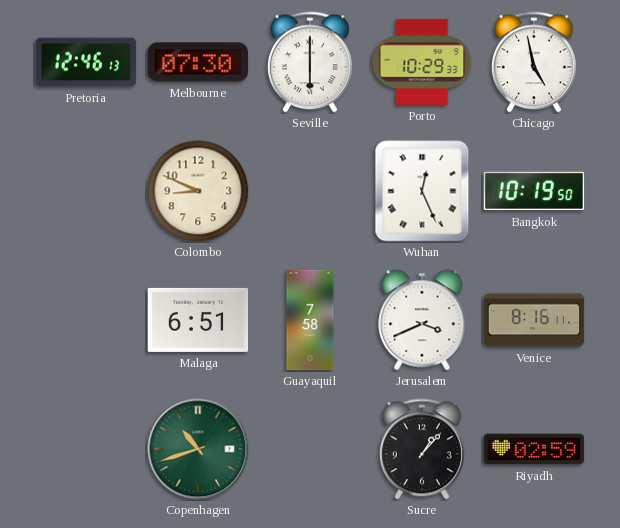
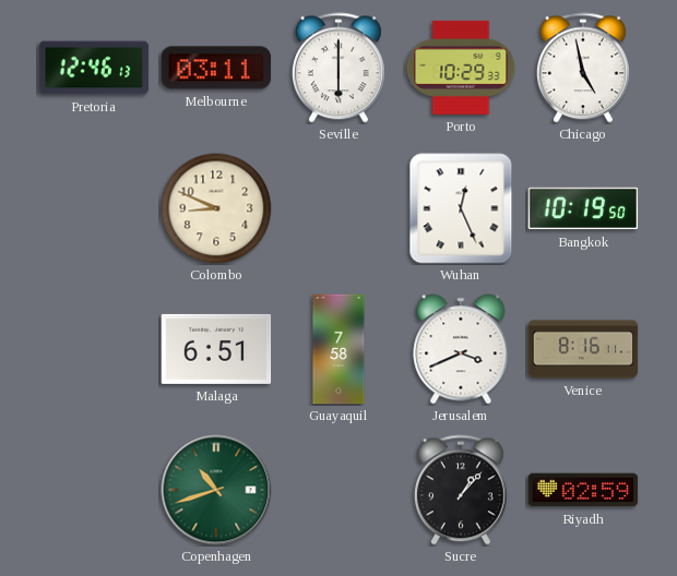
Melbourne: 07:30 -> 03:11
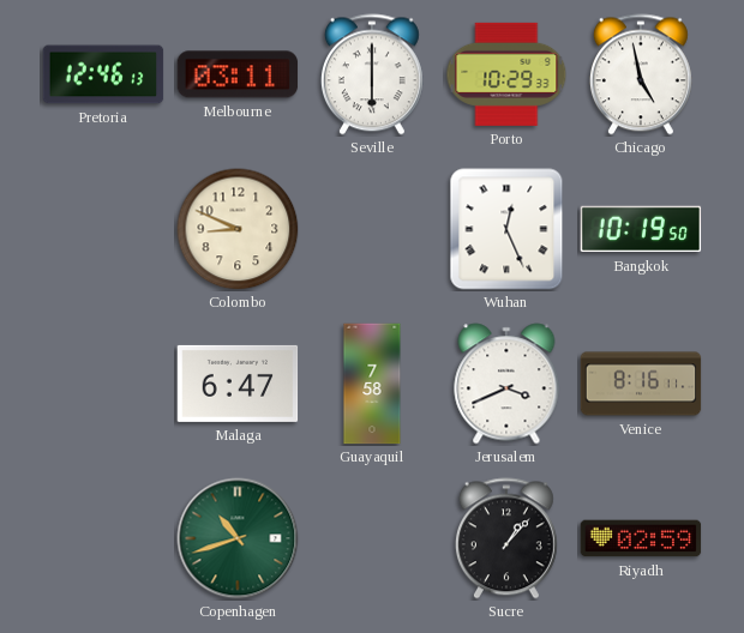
Malaga: 6:51 -> 6:47
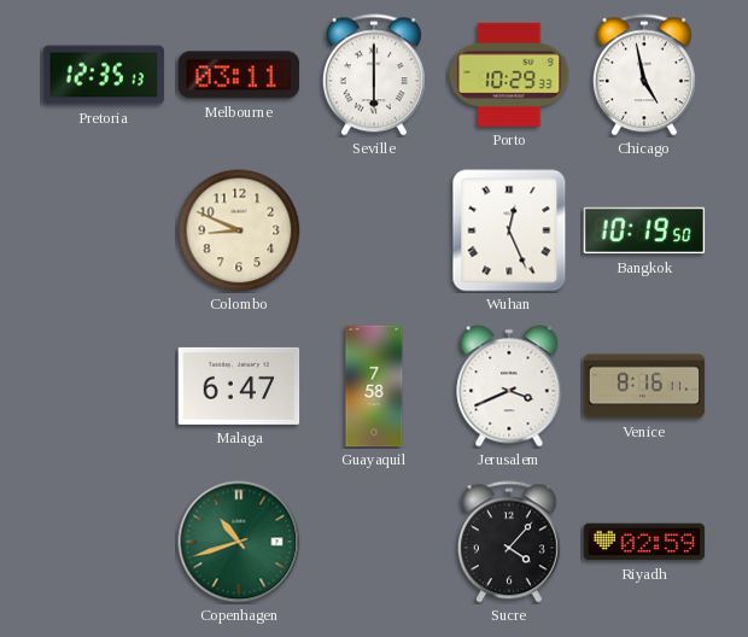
Pretoria: 12:46 -> 12:35
Sucre: 1:07 -> 4:07
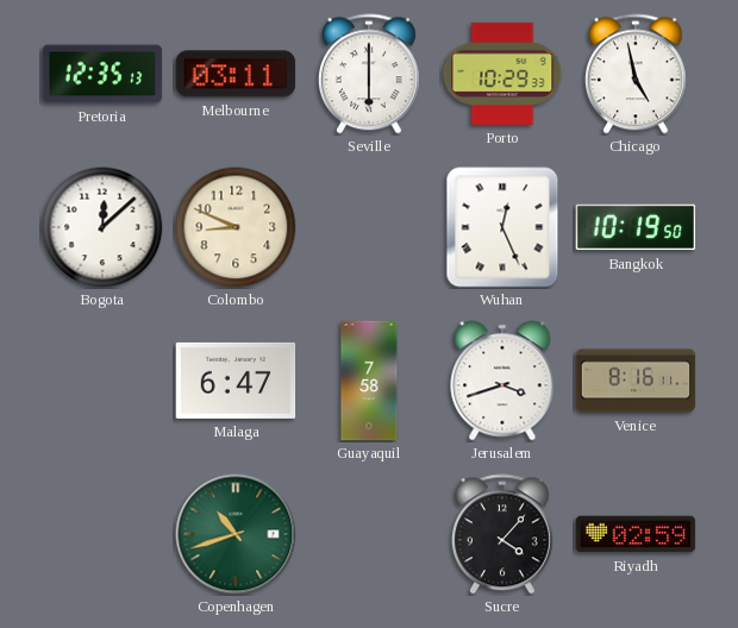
Bogota: none -> 12:08
Jerusalem: 3:41 -> 3:42
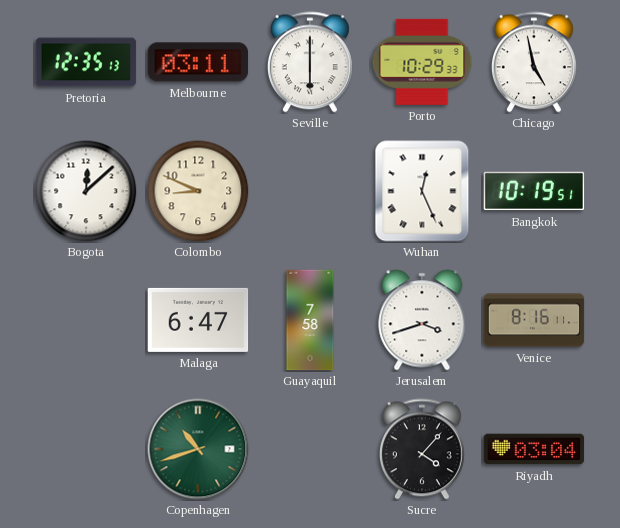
Bangkok: 10:19:50 -> 10:19:51
Riyadh: 02:59 -> 03:04
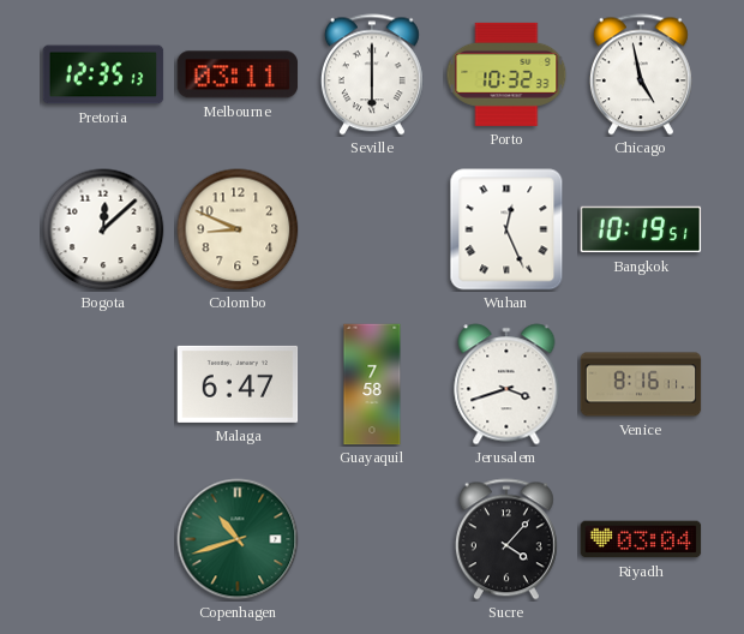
Porto: 10:29 -> 10:32
